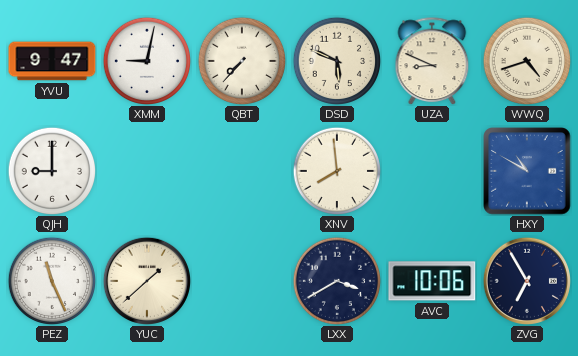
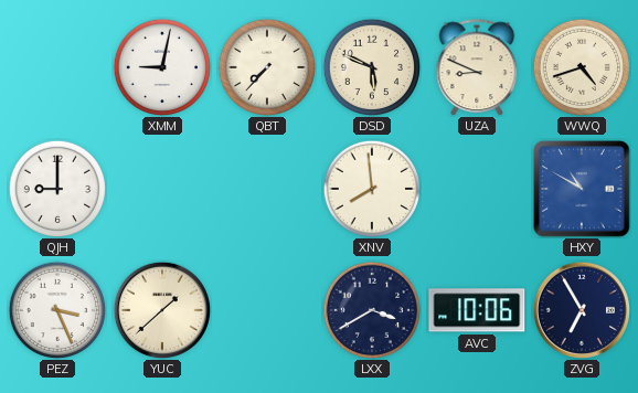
YVU: 9:47 -> none
PEZ: 11:26 -> 3:26
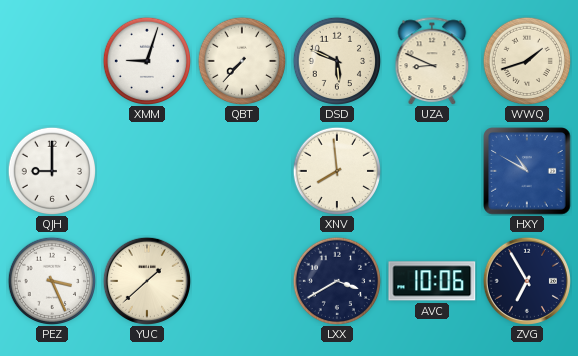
XMM: 9:02 -> 9:03
WWQ: 4:42 -> 1:42
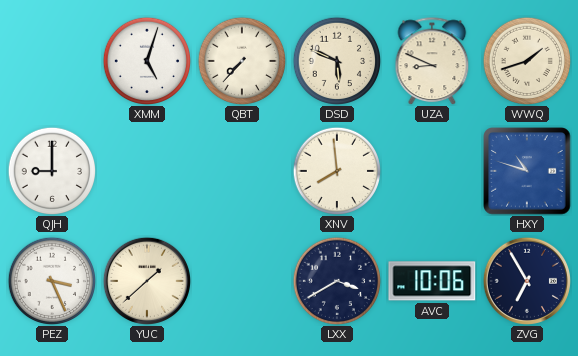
XMM: 9:03 -> 5:03
HXY: 10:50 -> 10:48
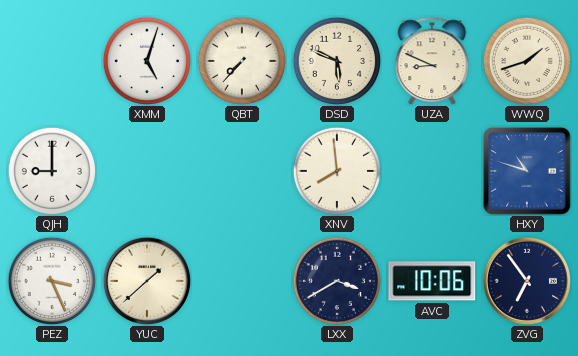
ZVG: 6:55 -> 6:54
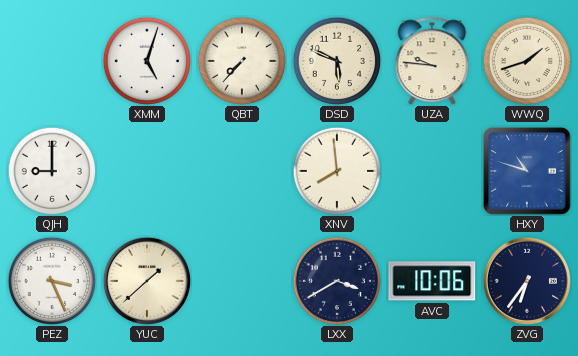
UZA: 8:49 -> 9:46
ZVG: 6:54 -> 6:36
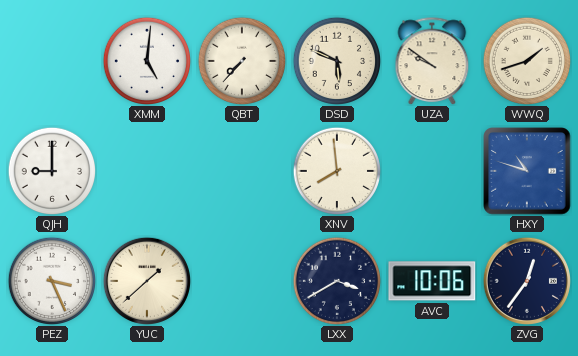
XMM: 5:03 -> 5:01
UZA: 9:46 -> 9:51
ZVG: 6:36 -> 12:36
